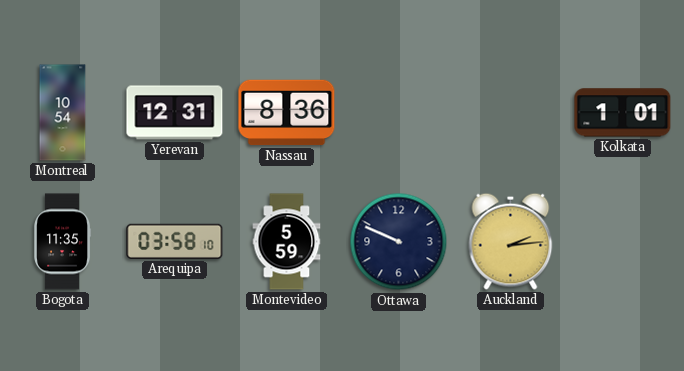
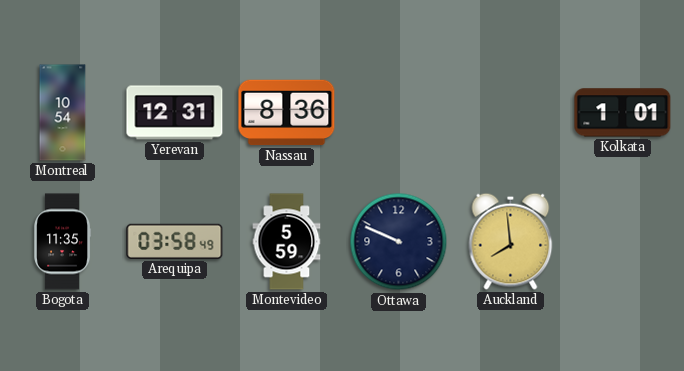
Arequipa: 03:58:10 -> 03:58:49
Auckland: 2:14 -> 7:59
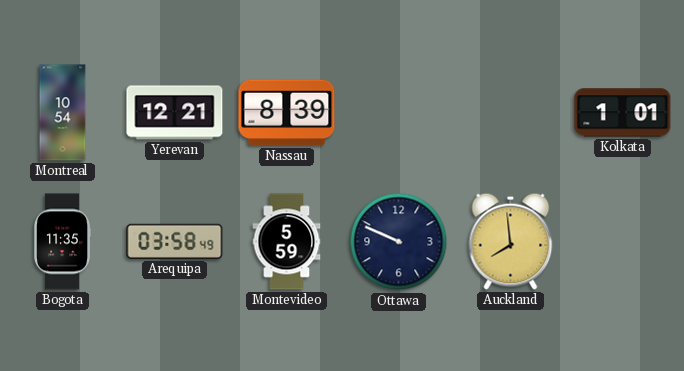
Yerevan: 12:31 -> 12:21
Nassau: 8:36 -> 8:39
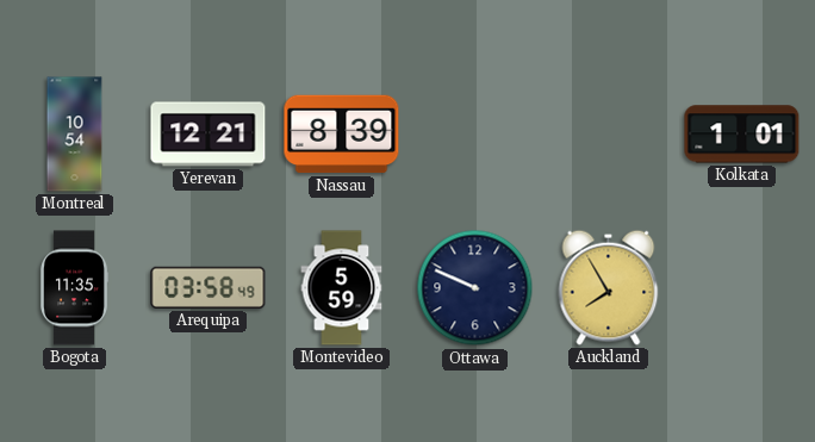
Auckland: 7:59 -> 7:55
